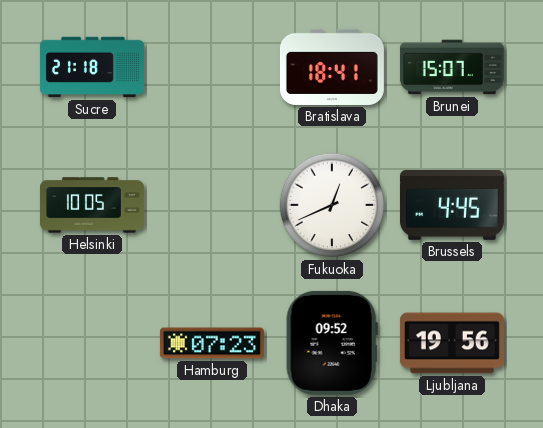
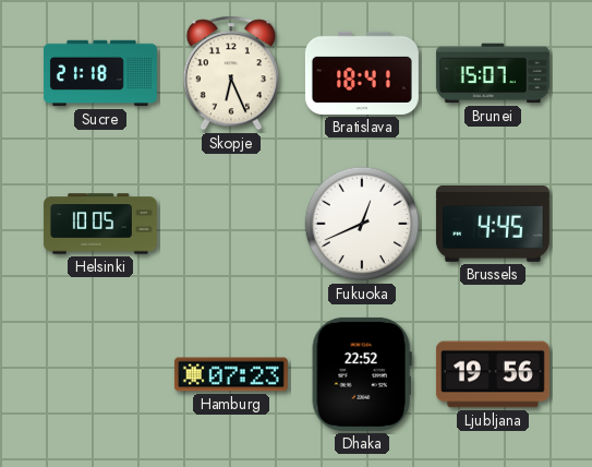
Skopje: none -> 6:26
Dhaka: 09:52 -> 22:52
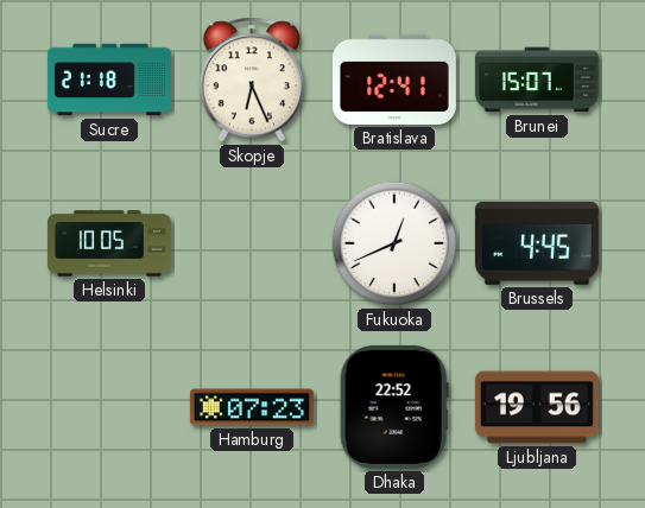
Bratislava: 18:41 -> 12:41
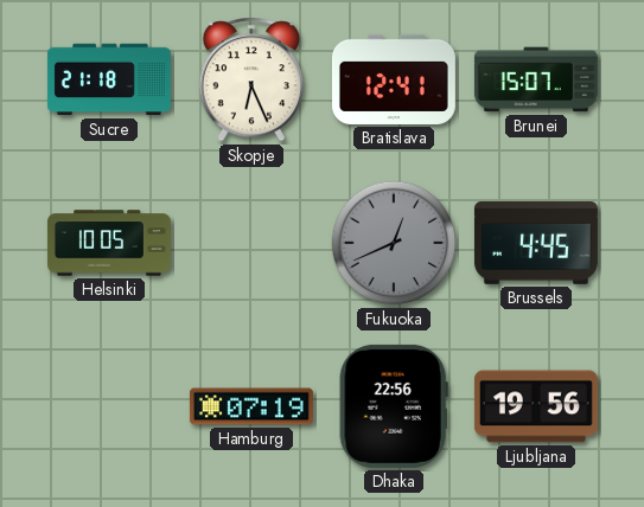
Fukuoka dial: white -> grey
Hamburg: 07:23 -> 07:19
Dhaka: 22:52 -> 22:56
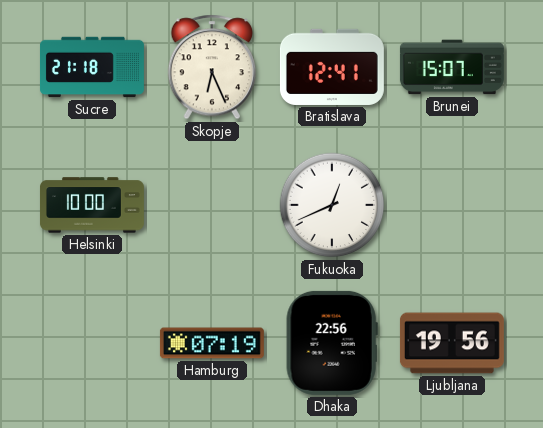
Helsinki: 10:05 -> 10:00
Fukuoka dial: grey -> white
Brussels: 4:45 -> none
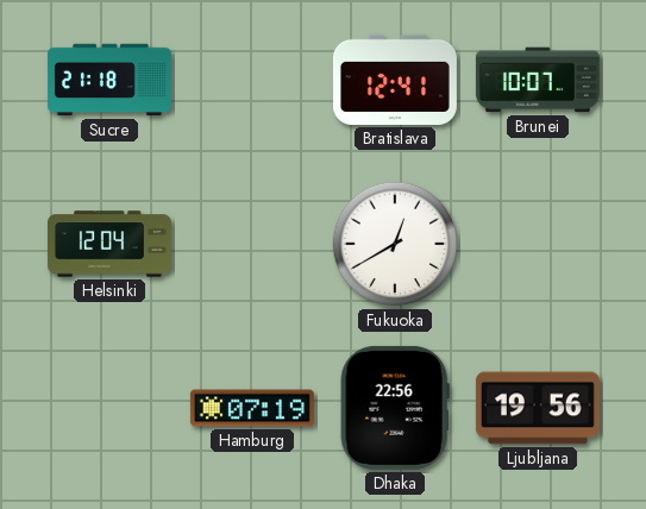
Skopje: 6:26 -> none
Brunei: 15:07 -> 10:07
Helsinki: 10:00 -> 12:04
Fukuoka: 12:41 -> 12:40
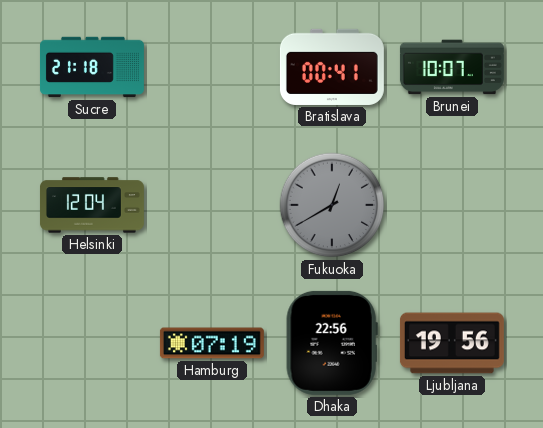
Bratislava: 12:41 -> 00:41
Fukuoka dial: white -> grey
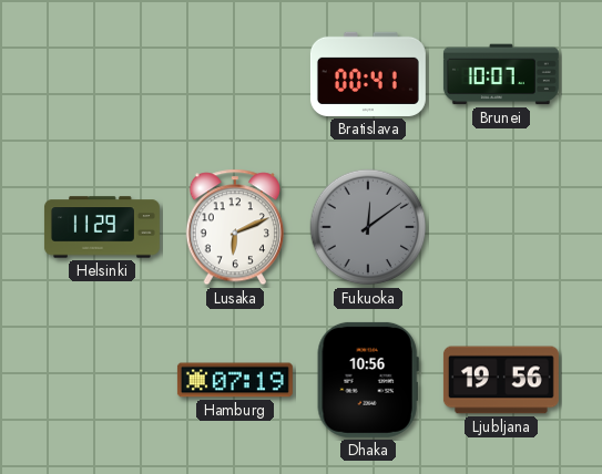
Sucre: 21:18 -> none
Helsinki: 12:04 -> 11:29
Lusaka: none -> 6:11
Fukuoka: 12:40 -> 12:09
Dhaka: 22:56 -> 10:56
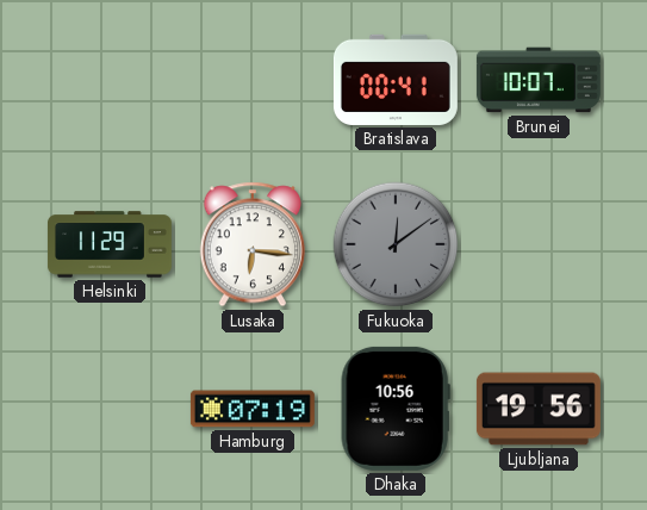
Lusaka: 6:11 -> 6:16
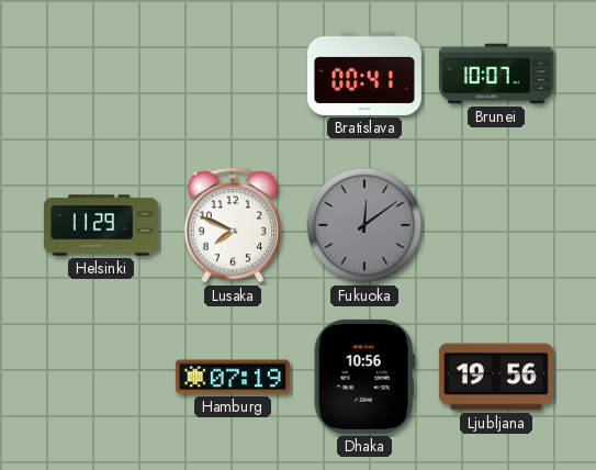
Lusaka: 6:16 -> 7:49
